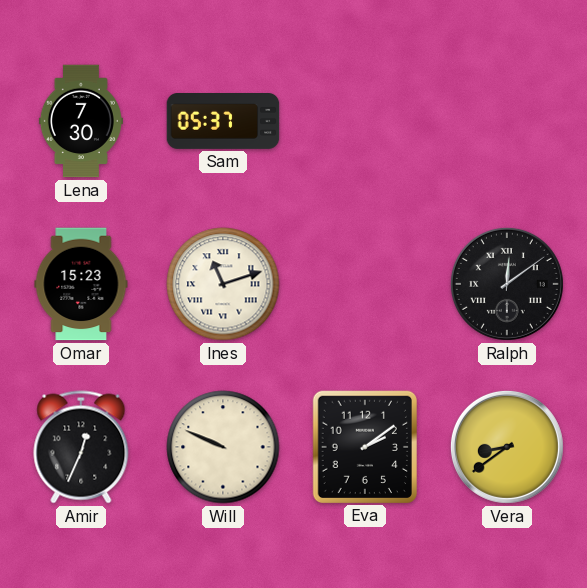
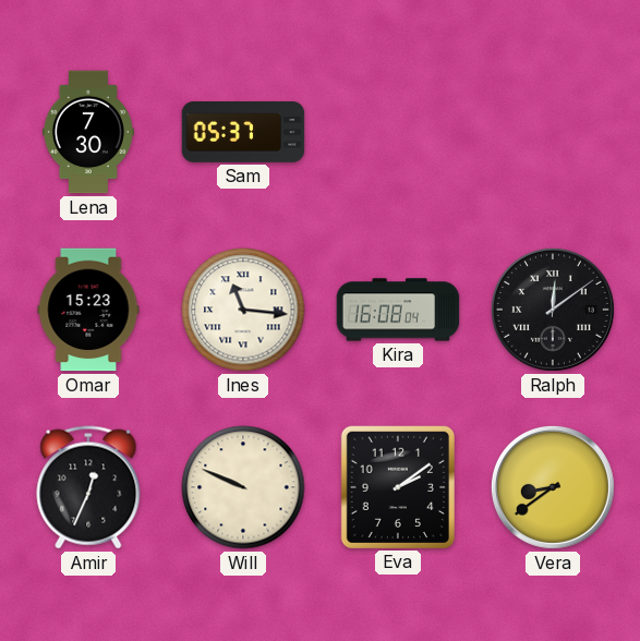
Ines: 11:12 -> 11:16
Kira: none -> 16:08
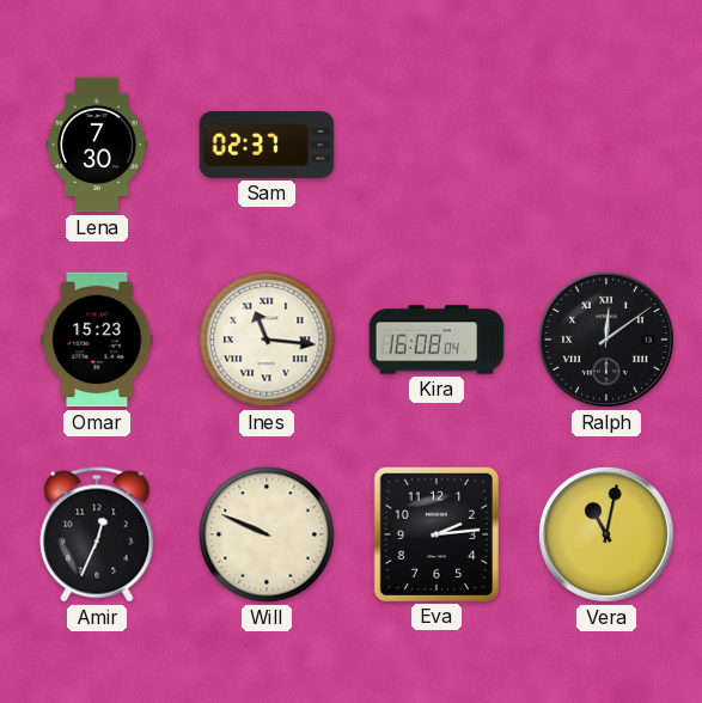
Sam: 05:37 -> 02:37
Eva: 2:09 -> 2:14
Vera: 8:39 -> 11:02
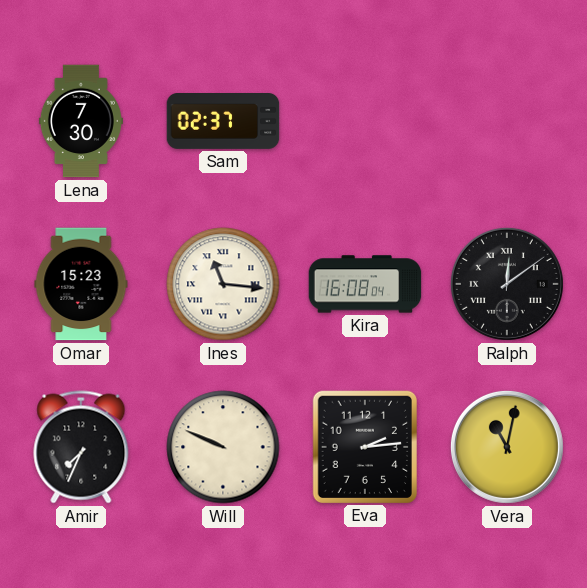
Amir: 12:34 -> 7:34
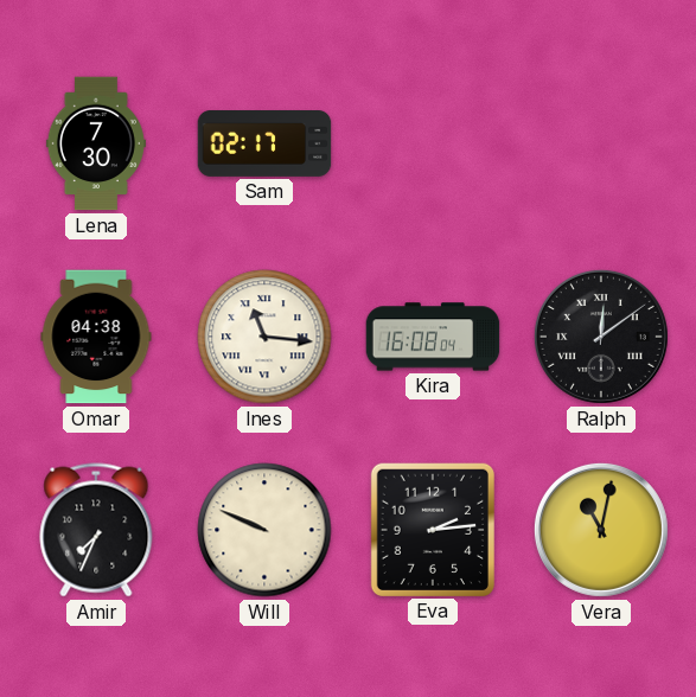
Sam: 02:37 -> 02:17
Omar: 15:23 -> 04:38
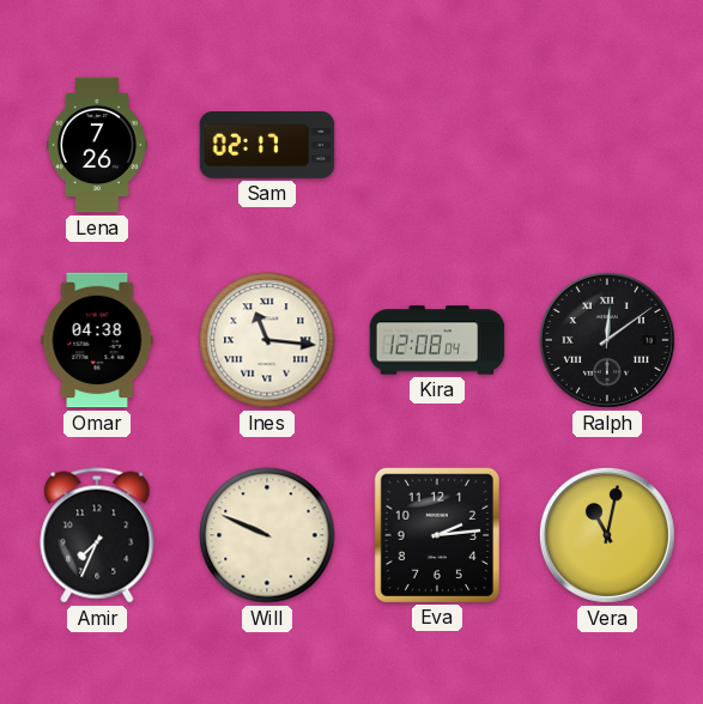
Lena: 7:30 -> 7:26
Kira: 16:08 -> 12:08
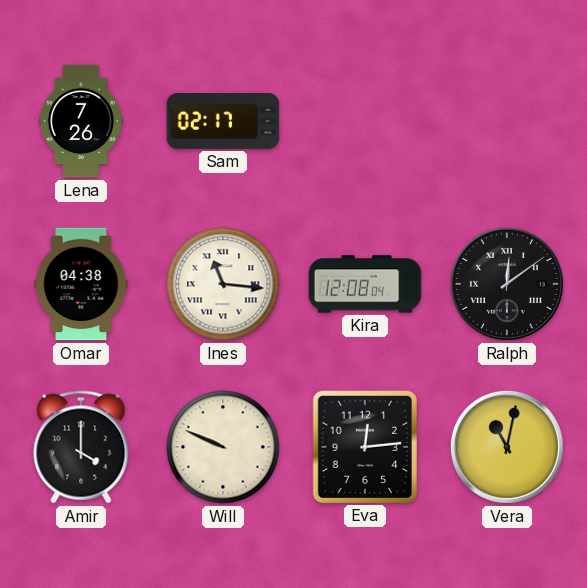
Amir: 7:34 -> 4:00
Eva: 2:14 -> 12:14
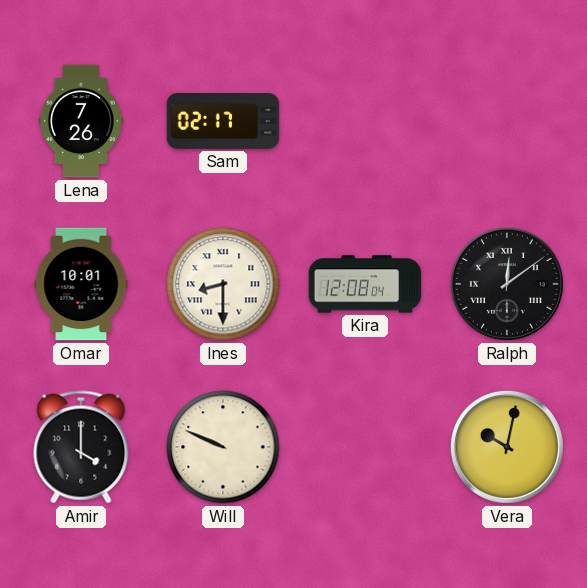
Omar: 04:38 -> 10:01
Ines: 11:16 -> 8:30
Eva: 12:14 -> none
Vera: 11:02 -> 10:02
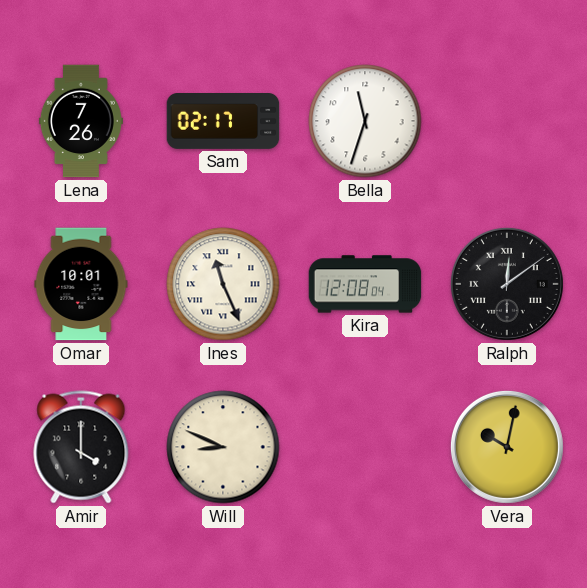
Bella: none -> 11:33
Ines: 8:30 -> 11:26
Will: 9:49 -> 8:49
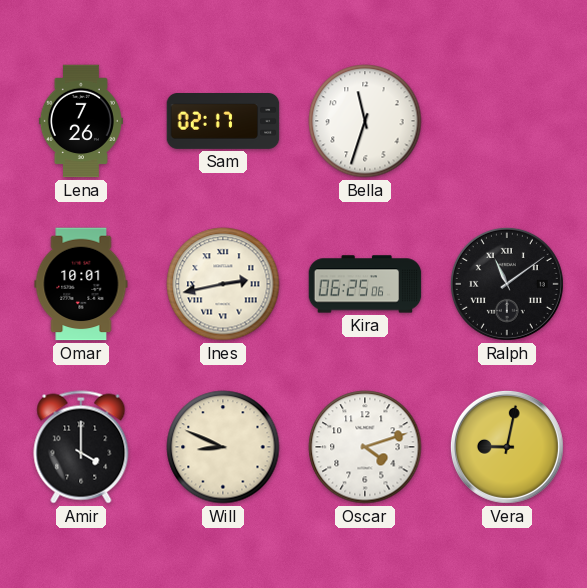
Ines: 11:26 -> 2:43
Kira: 12:08 -> 06:25
Ralph: 12:09 -> 11:09
Oscar: none -> 4:12
Vera: 10:02 -> 9:02
